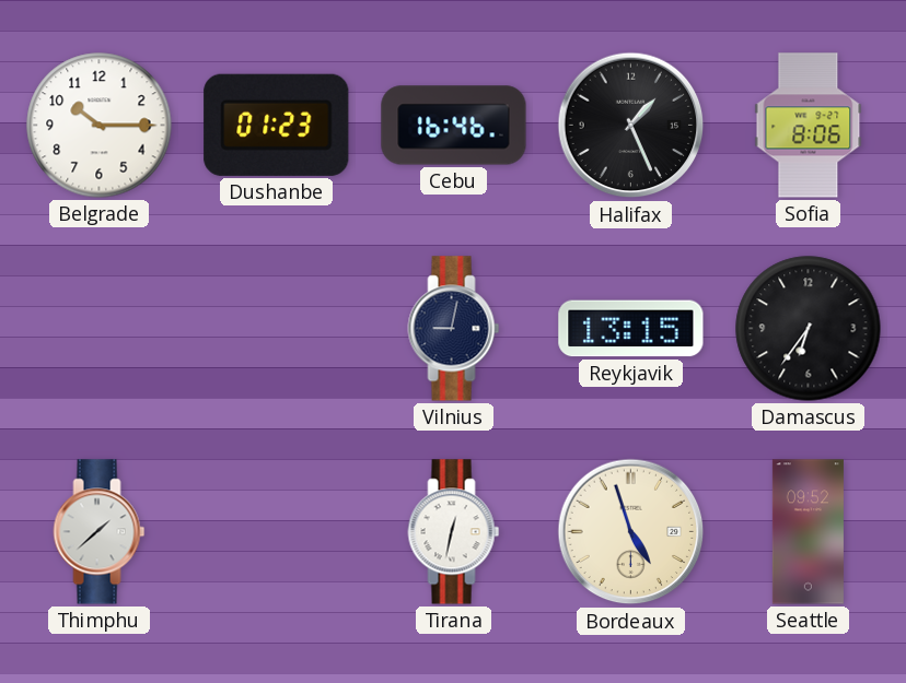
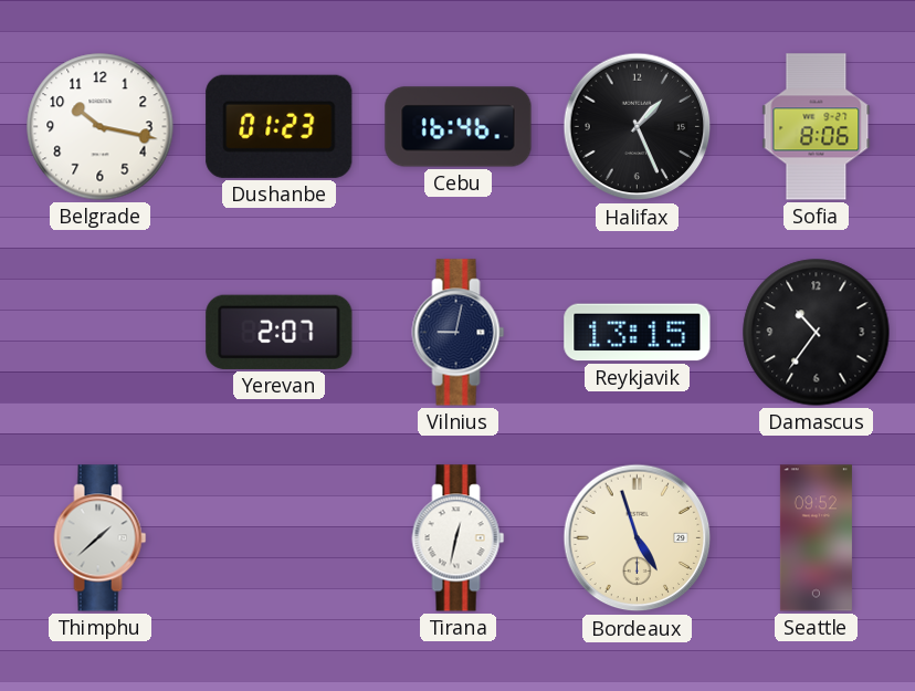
Belgrade: 10:15 -> 10:17
Yerevan: none -> 2:07
Damascus: 6:36 -> 10:36
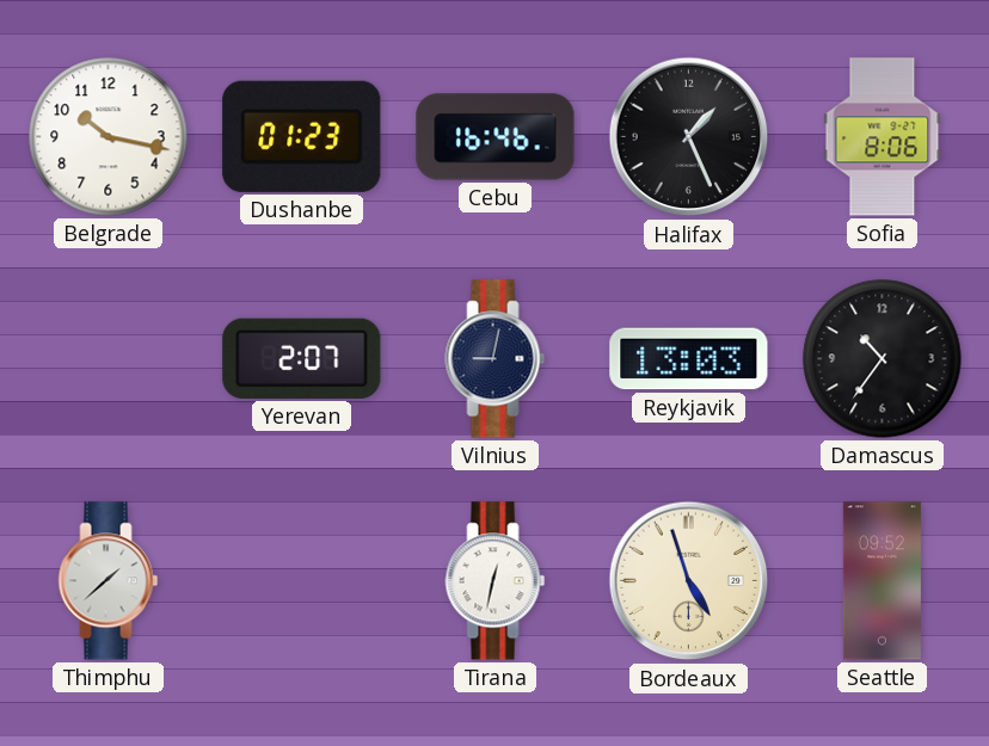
Reykjavik: 13:15 -> 13:03
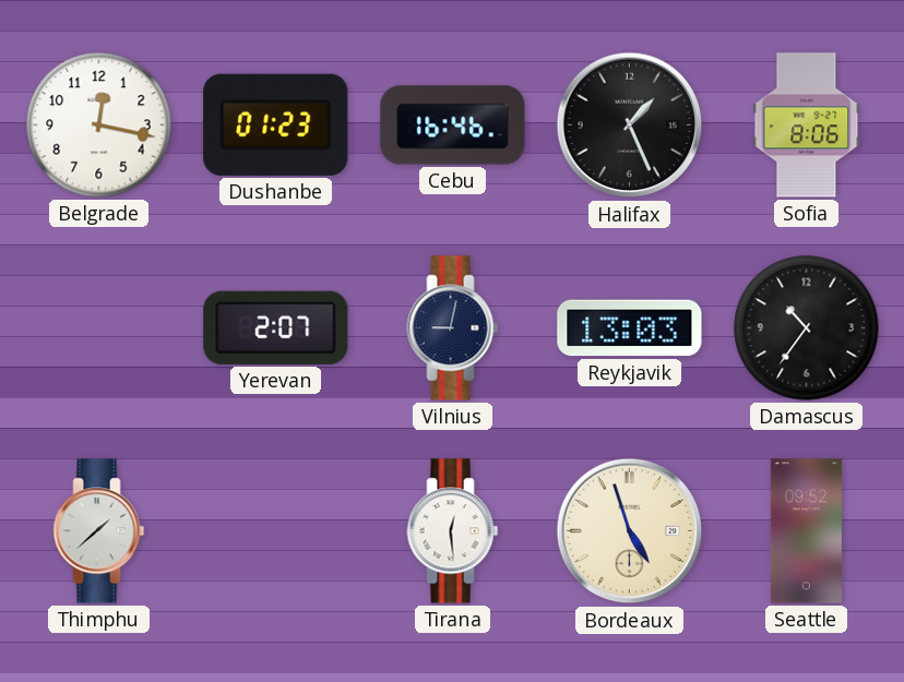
Belgrade: 10:17 -> 12:17
Tirana: 12:32 -> 12:29
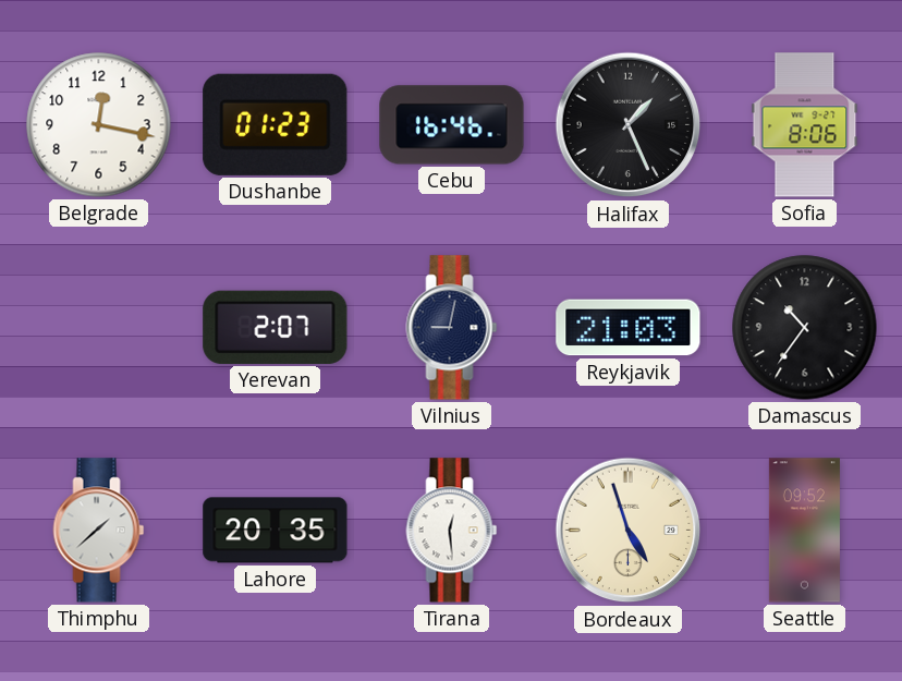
Reykjavik: 13:03 -> 21:03
Lahore: none -> 20:35
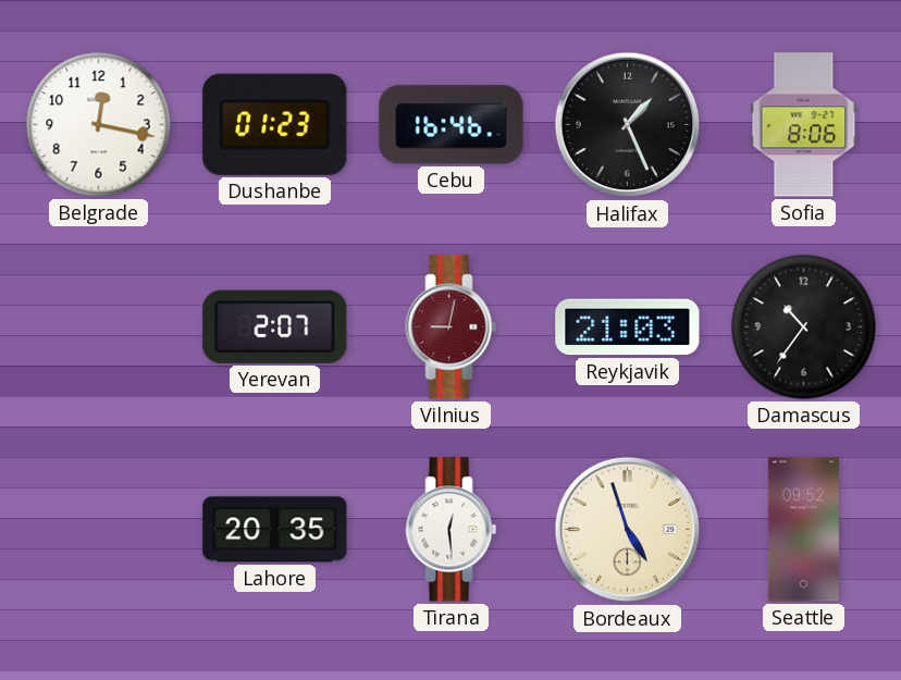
Vilnius dial: navy -> burgundy
Thimphu: 1:38 -> none
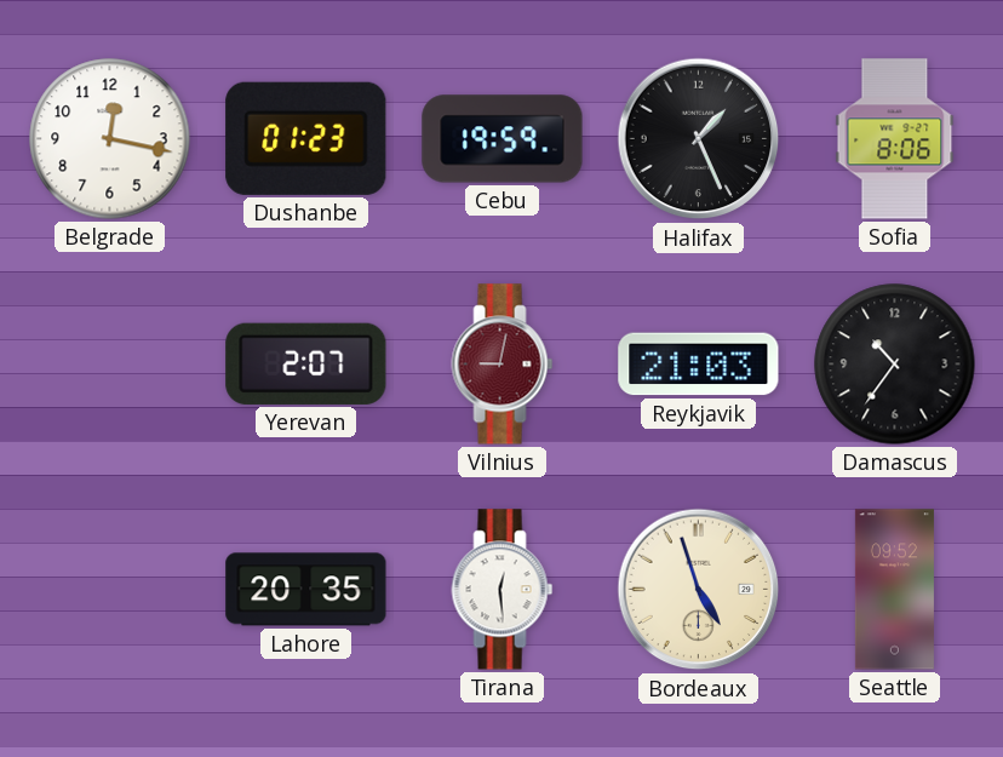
Cebu: 16:46 -> 19:59
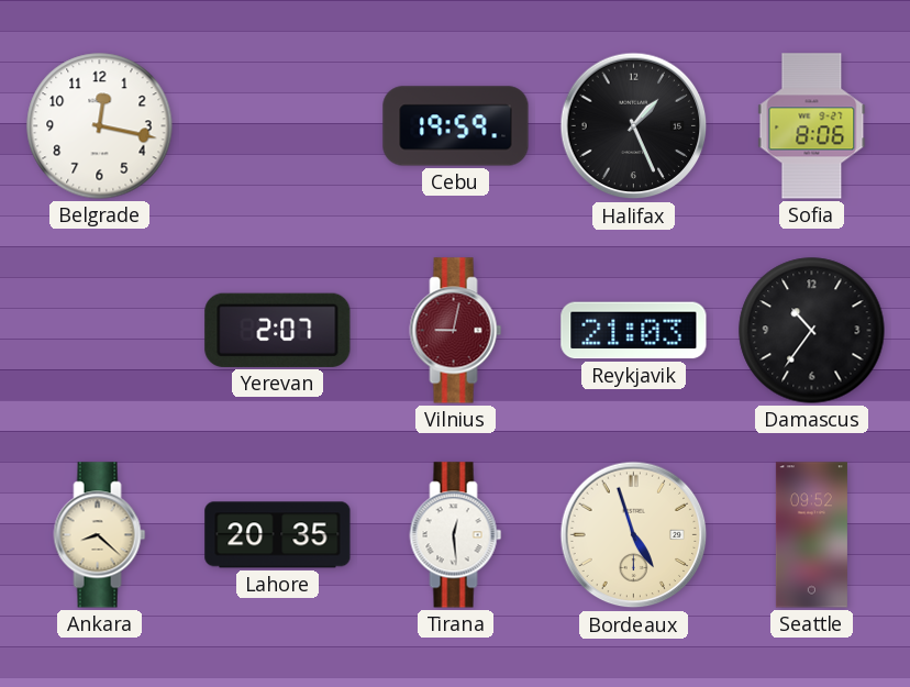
Dushanbe: 01:23 -> none
Ankara: none -> 8:22
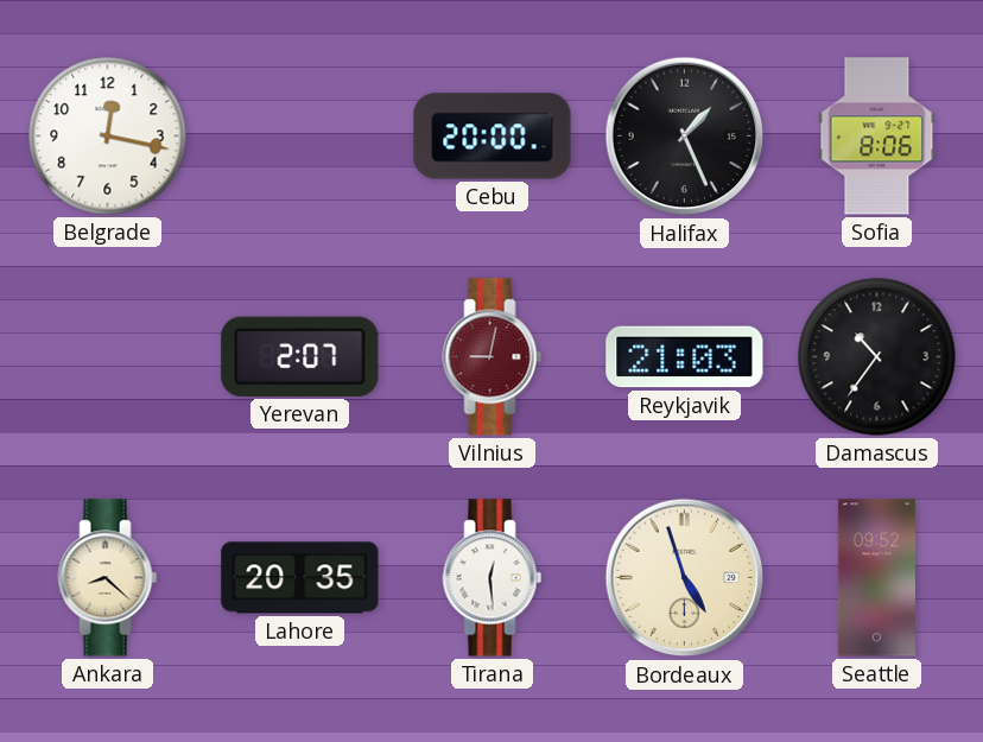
Cebu: 19:59 -> 20:00
